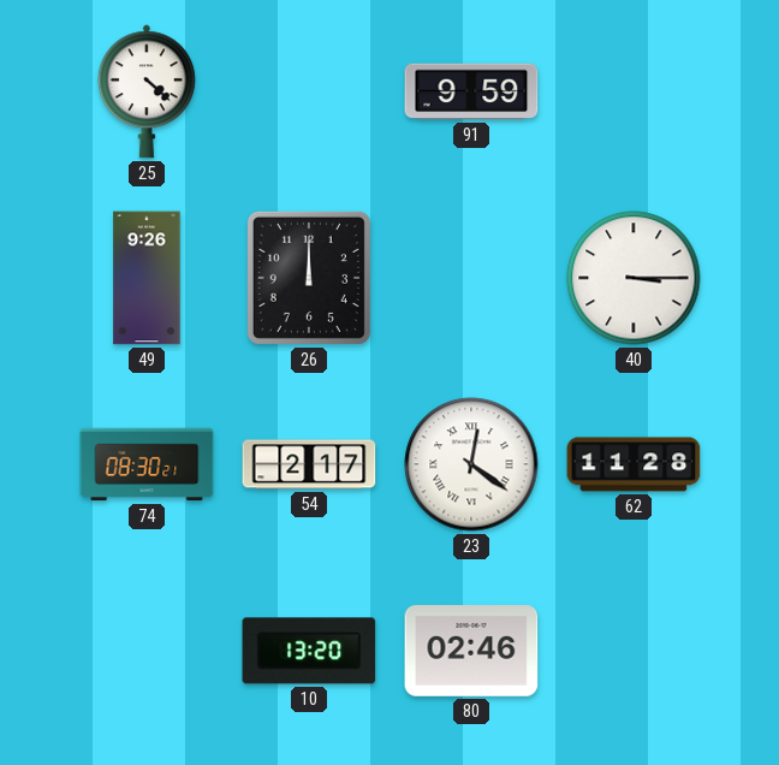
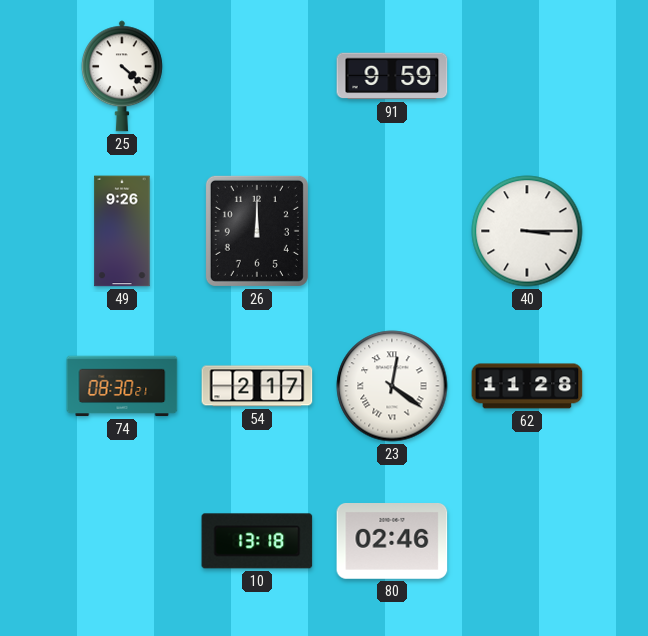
10: 13:20 -> 13:18
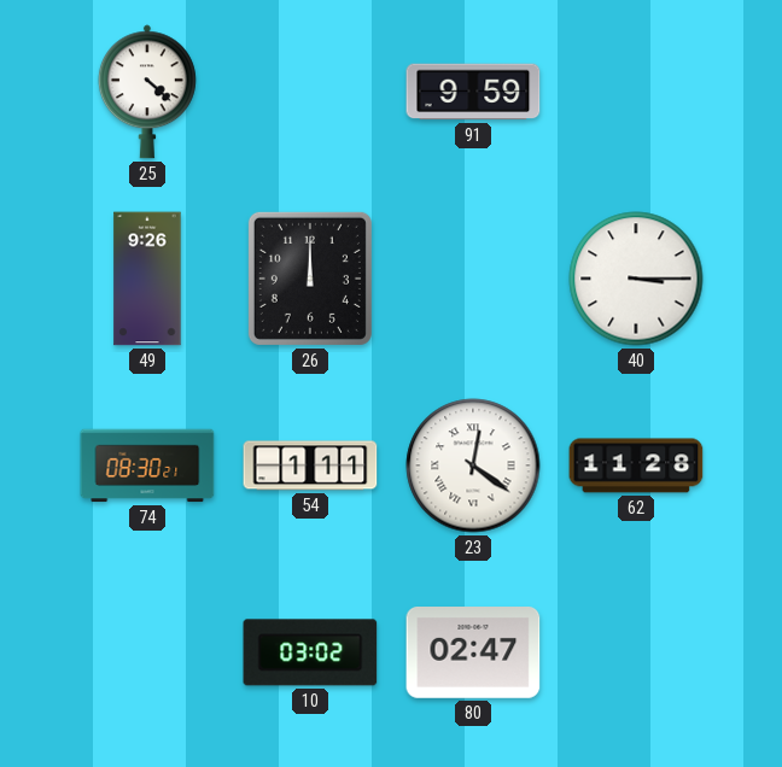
54: 2:17 -> 1:11
10: 13:18 -> 03:02
80: 02:46 -> 02:47
